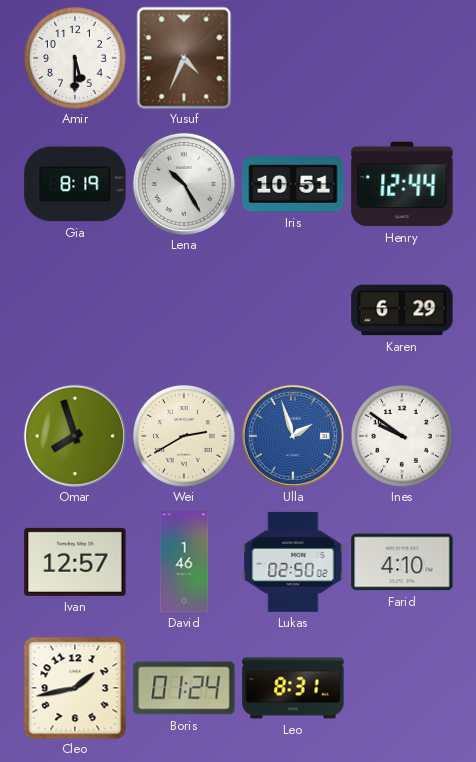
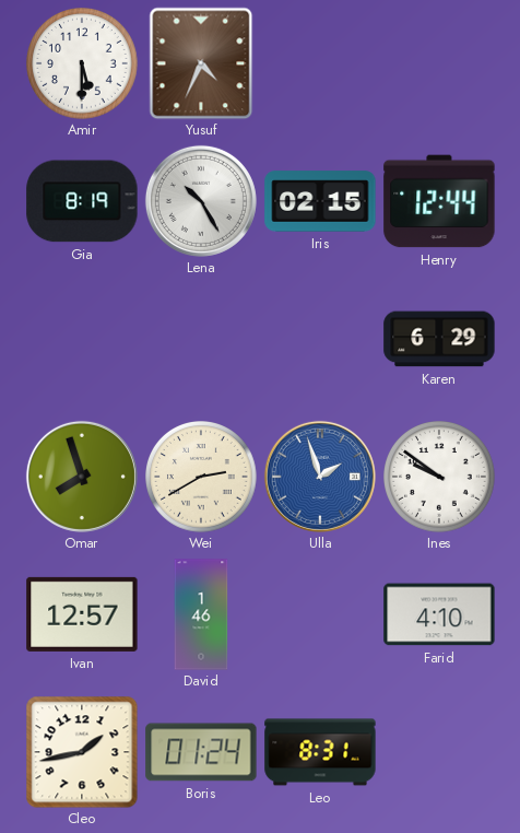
Iris: 10:51 -> 02:15
Lukas: 02:50 -> none
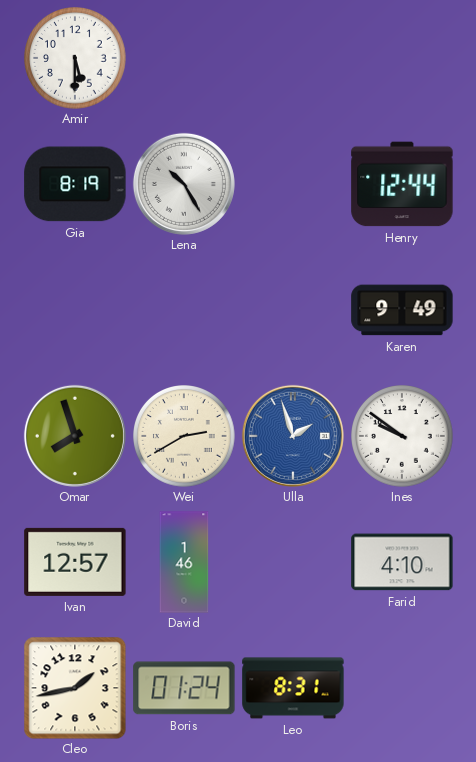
Yusuf: 4:34 -> none
Iris: 02:15 -> none
Karen: 6:29 -> 9:49
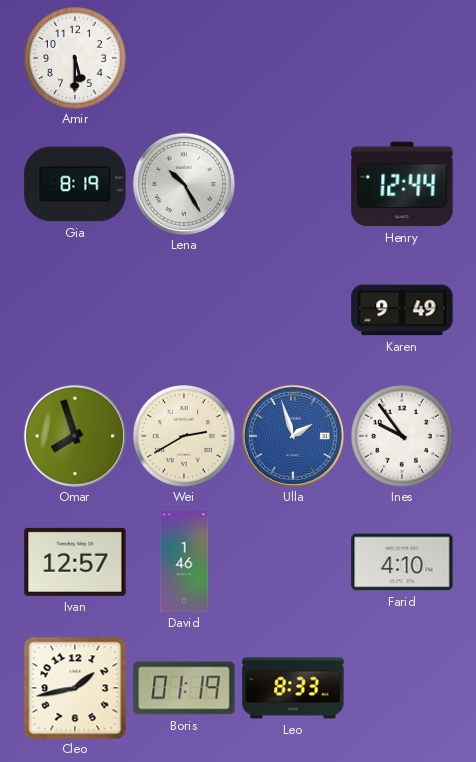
Ines: 9:51 -> 9:54
Boris: 01:24 -> 01:19
Leo: 8:31 -> 8:33
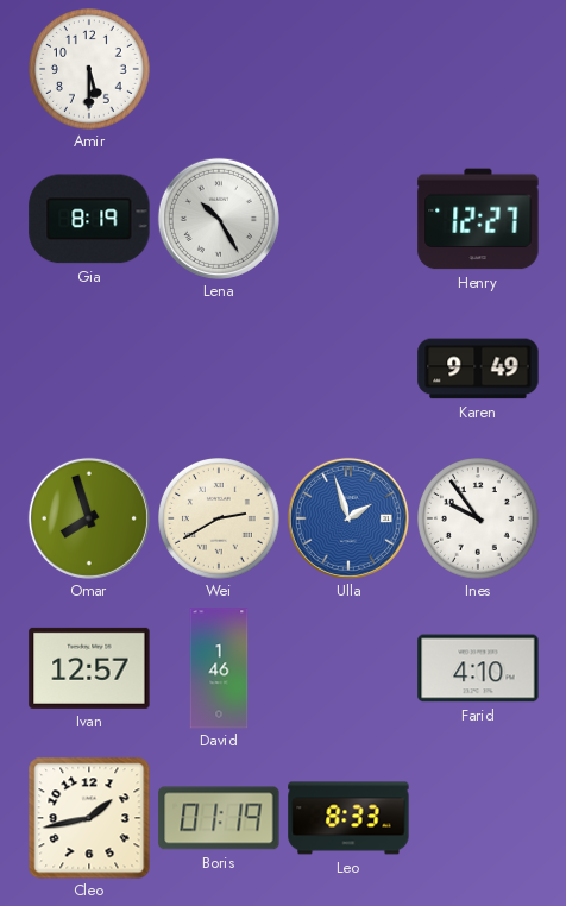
Henry: 12:44 -> 12:27
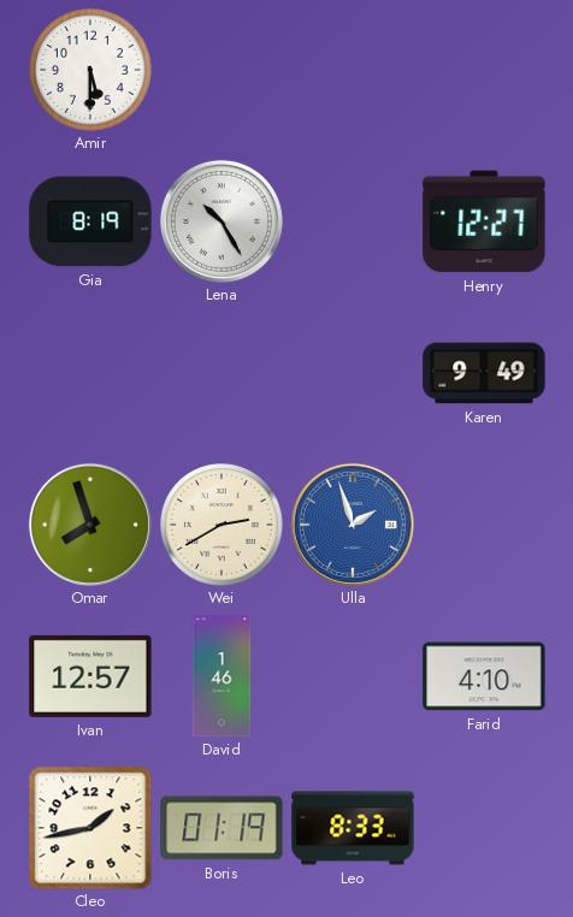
Ines: 9:54 -> none
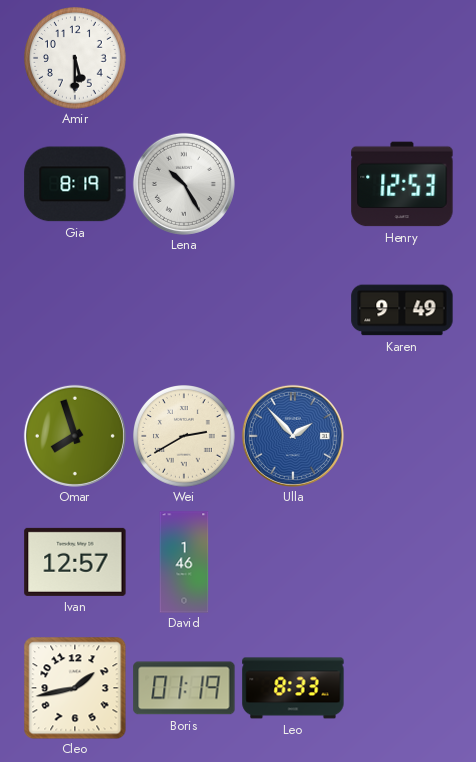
Henry: 12:27 -> 12:53
Ulla: 1:57 -> 1:53
Farid: 4:10 -> none
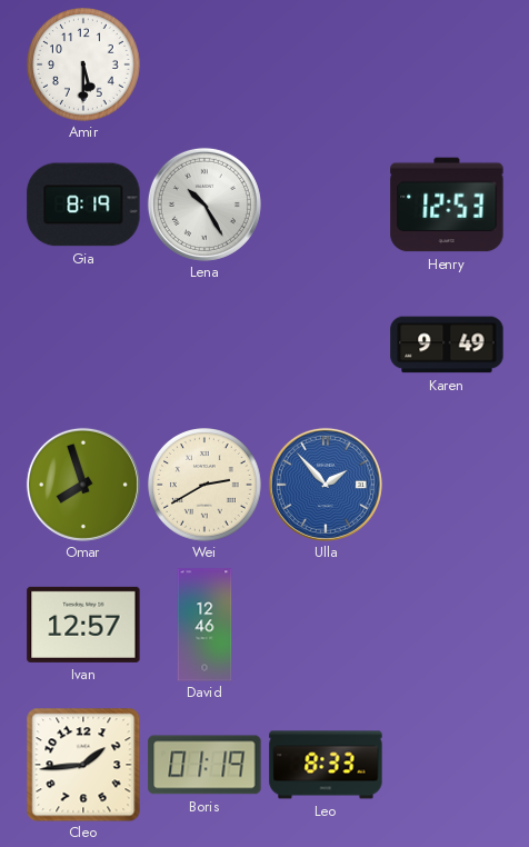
David: 1:46 -> 12:46
Cleo: 1:43 -> 1:44
